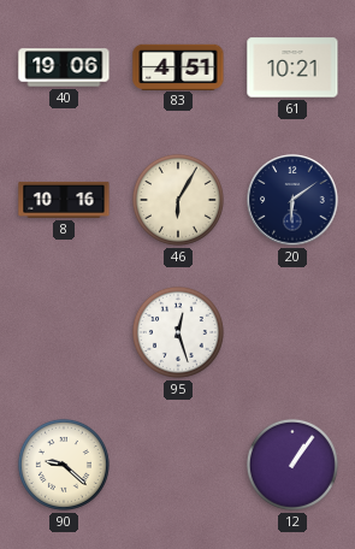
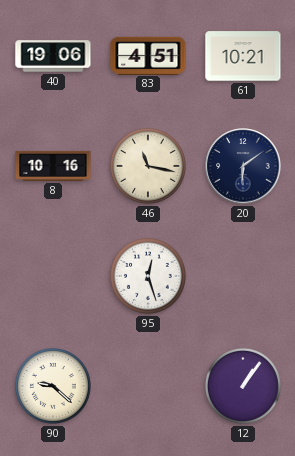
46: 6:05 -> 11:17
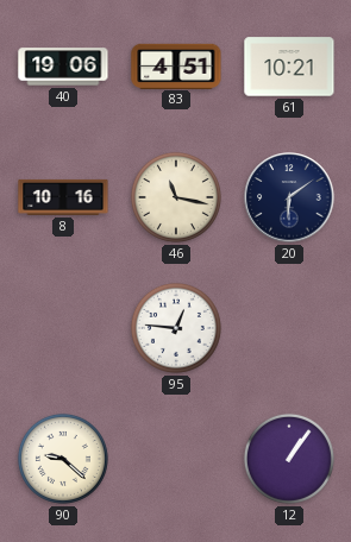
95: 12:27 -> 12:46
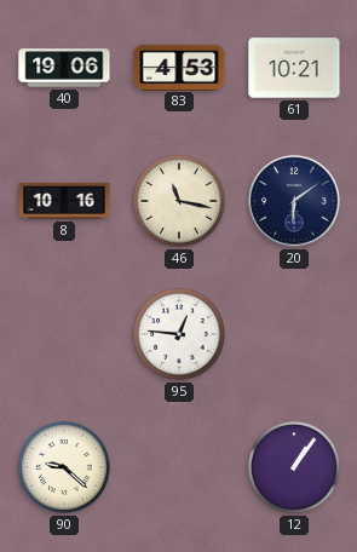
83: 4:51 -> 4:53
